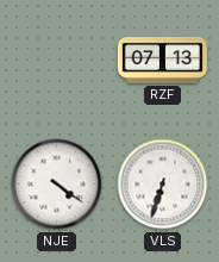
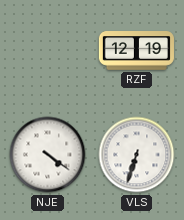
RZF: 07:13 -> 12:19
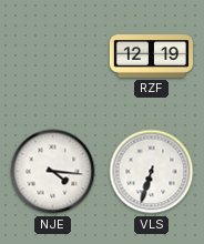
NJE: 4:21 -> 4:16
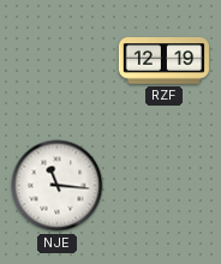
NJE: 4:16 -> 11:16
VLS: 6:33 -> none
